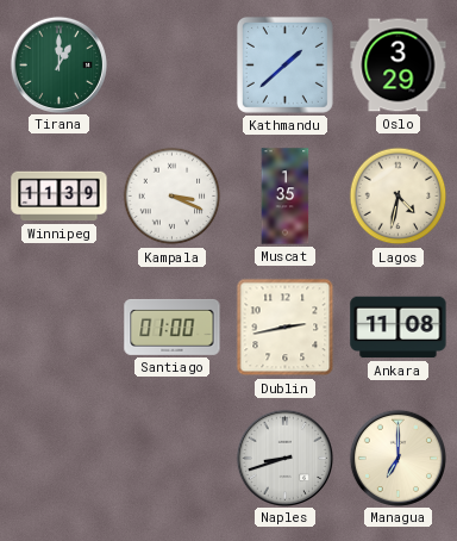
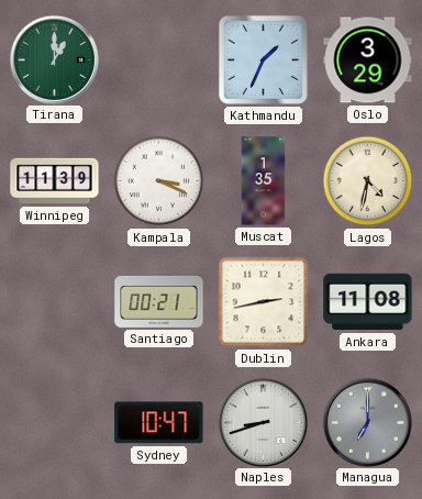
Kathmandu: 1:38 -> 1:34
Santiago: 01:00 -> 00:21
Sydney: none -> 10:47
Managua dial: cream -> grey
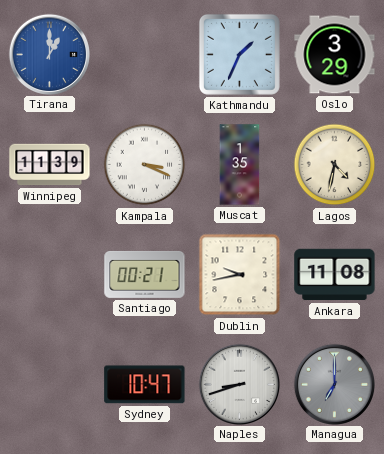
Tirana dial: green -> blue
Dublin: 2:43 -> 9:43
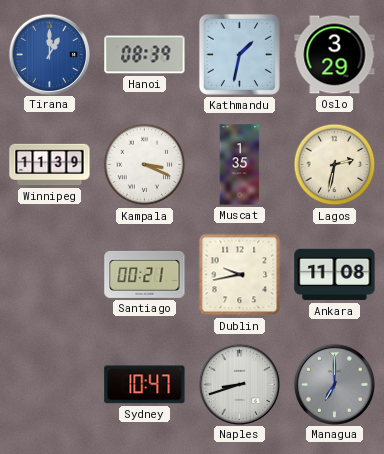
Hanoi: none -> 08:39
Kathmandu: 1:34 -> 1:32
Lagos: 4:32 -> 2:32
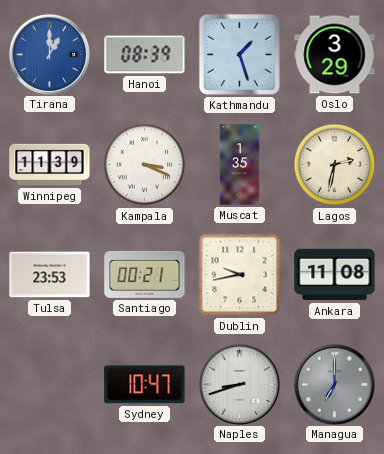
Kathmandu: 1:32 -> 1:27
Tulsa: none -> 23:53
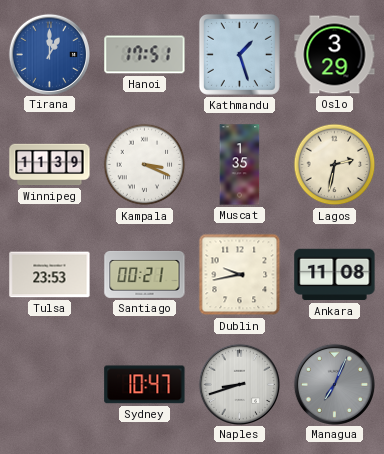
Hanoi: 08:39 -> 17:51
Managua: 7:00 -> 7:04
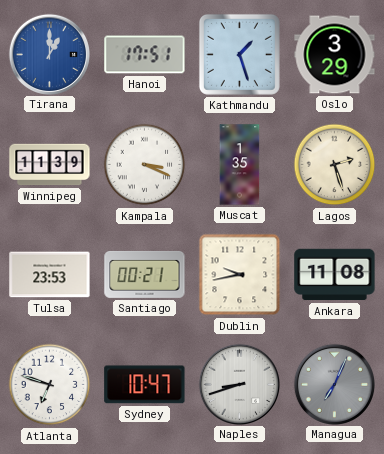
Lagos: 2:32 -> 2:27
Atlanta: none -> 6:48
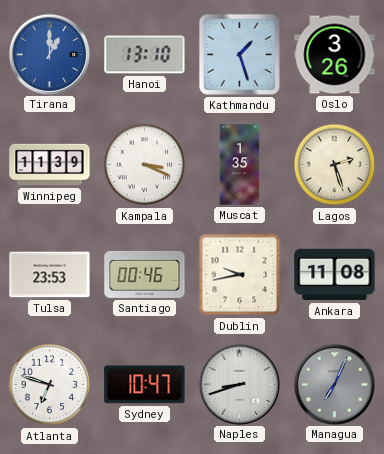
Hanoi: 17:51 -> 13:10
Oslo: 3:29 -> 3:26
Santiago: 00:21 -> 00:46
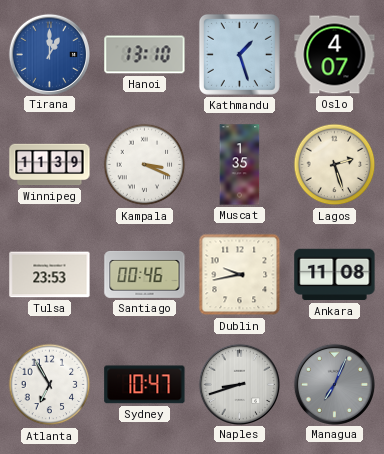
Oslo: 3:26 -> 4:07
Atlanta: 6:48 -> 6:55
